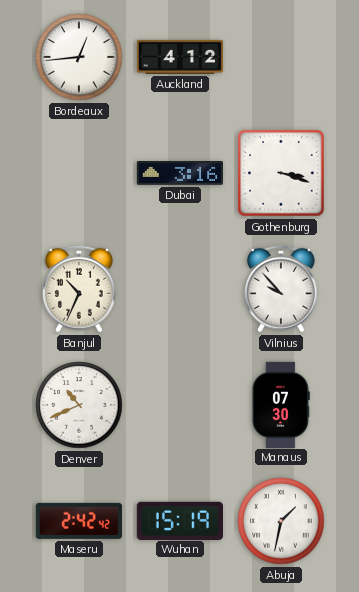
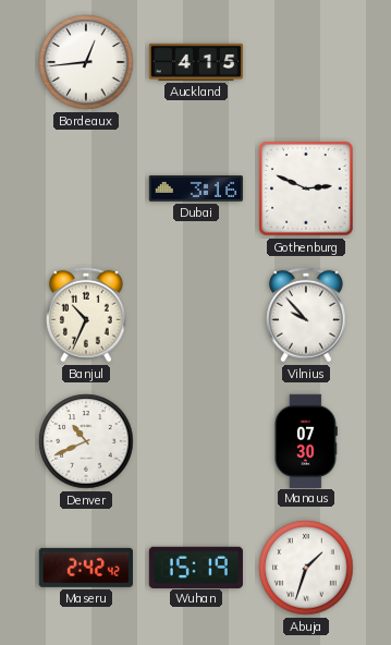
Auckland: 4:12 -> 4:15
Gothenburg: 3:18 -> 2:49
Abuja: 1:32 -> 1:33
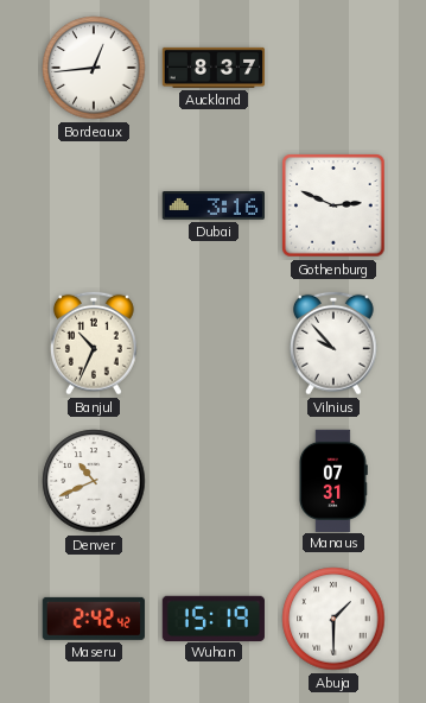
Auckland: 4:15 -> 8:37
Manaus: 07:30 -> 07:31
Abuja: 1:33 -> 1:30
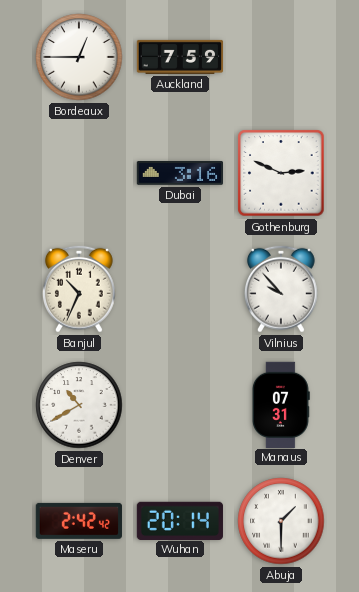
Bordeaux: 12:44 -> 12:45
Auckland: 8:37 -> 7:59
Denver: 10:41 -> 10:40
Wuhan: 15:19 -> 20:14
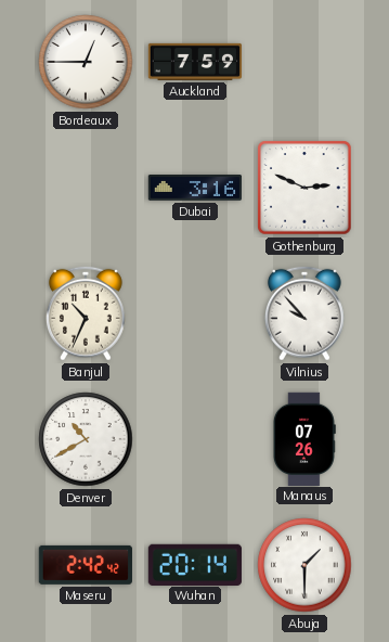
Manaus: 07:31 -> 07:26
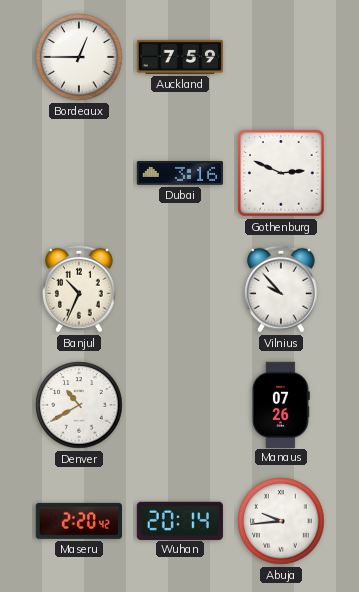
Maseru: 2:42 -> 2:20
Abuja: 1:30 -> 9:44
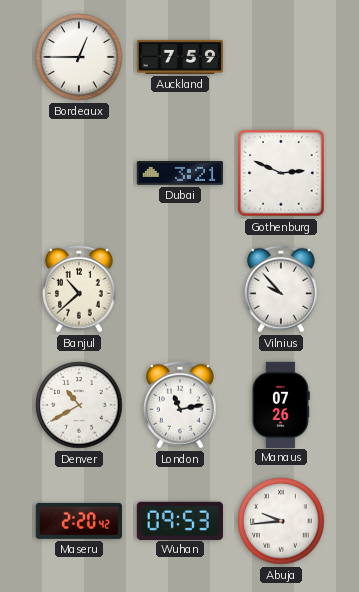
Dubai: 3:16 -> 3:21
Banjul: 10:34 -> 10:38
London: none -> 11:13
Wuhan: 20:14 -> 09:53
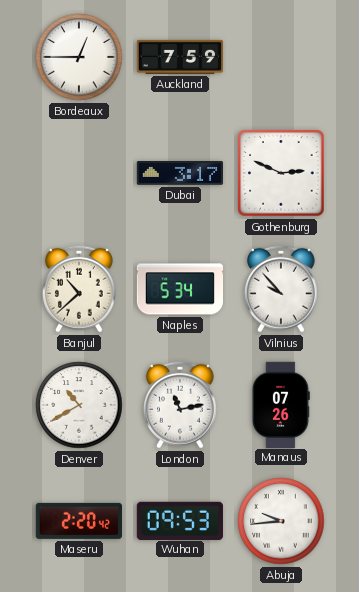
Dubai: 3:21 -> 3:17
Naples: none -> 5:34
